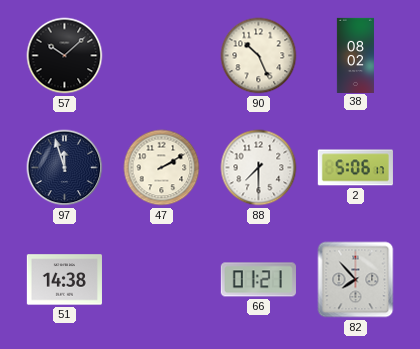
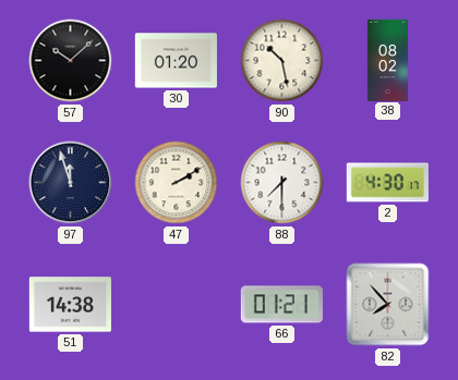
30: none -> 01:20
90: 10:26 -> 10:28
2: 5:06 -> 4:30
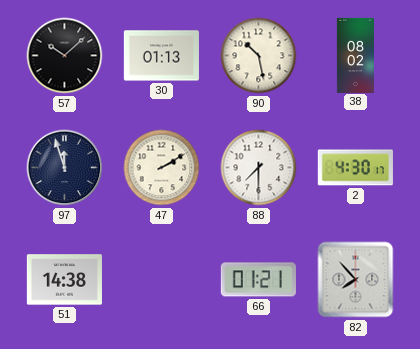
30: 01:20 -> 01:13
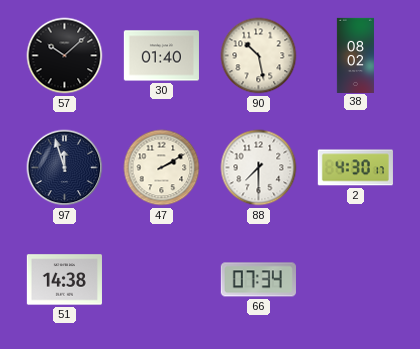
30: 01:13 -> 01:40
66: 01:21 -> 07:34
82: 7:53 -> none
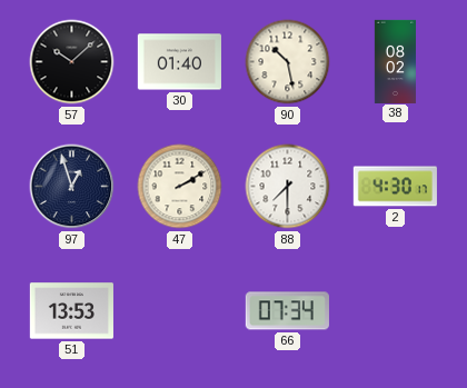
97: 11:57 -> 12:57
51: 14:38 -> 13:53
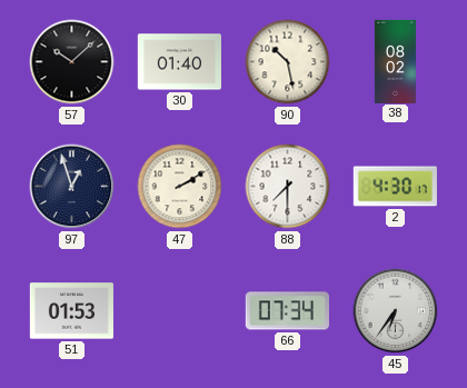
51: 13:53 -> 01:53
45: none -> 6:36
